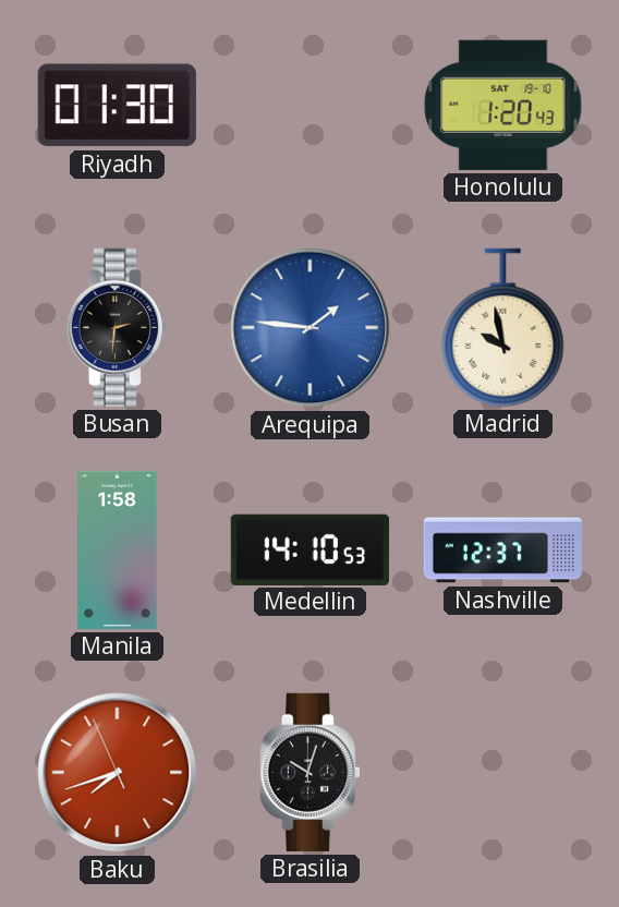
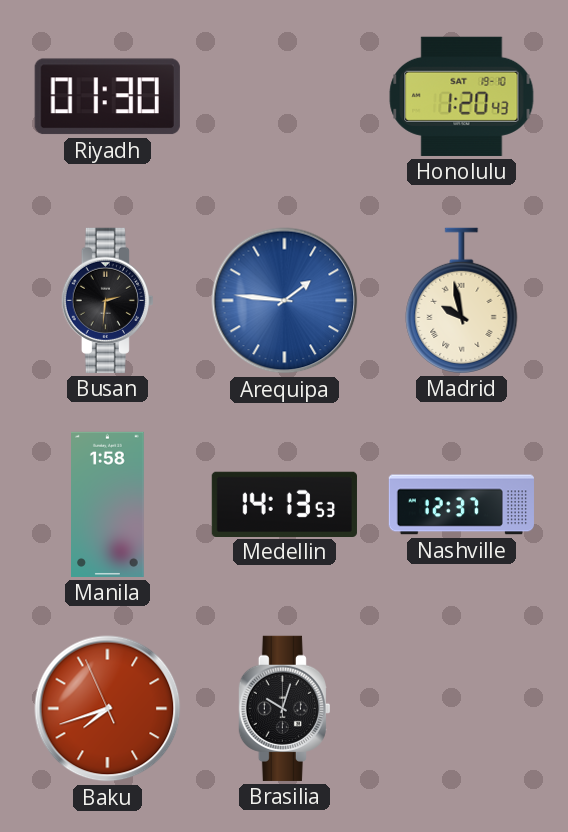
Medellin: 14:10 -> 14:13
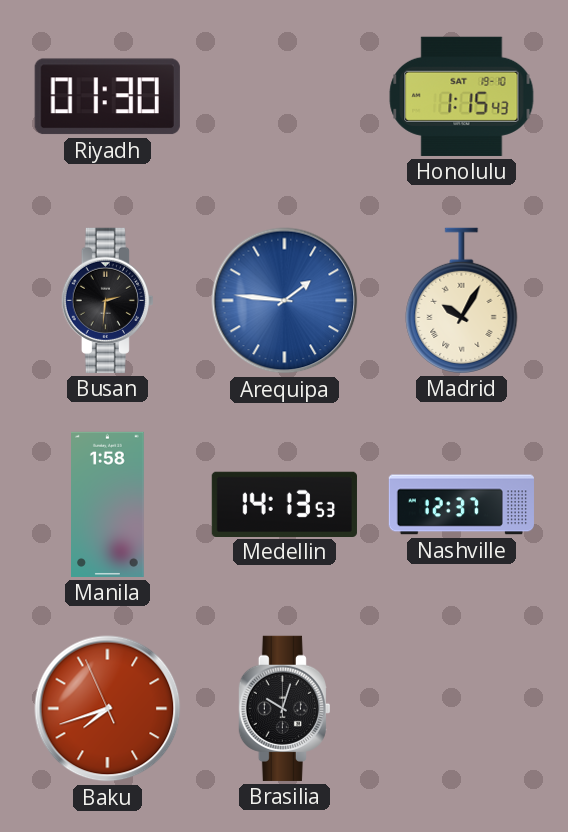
Honolulu: 1:20 -> 1:15
Madrid: 9:58 -> 10:05
